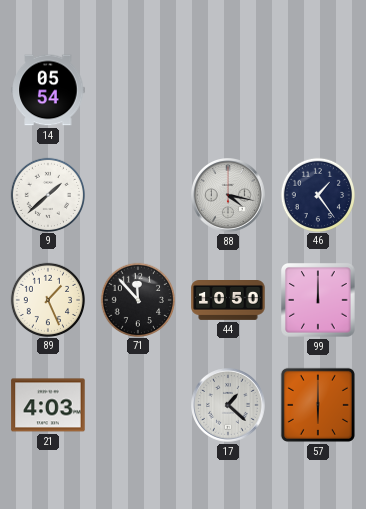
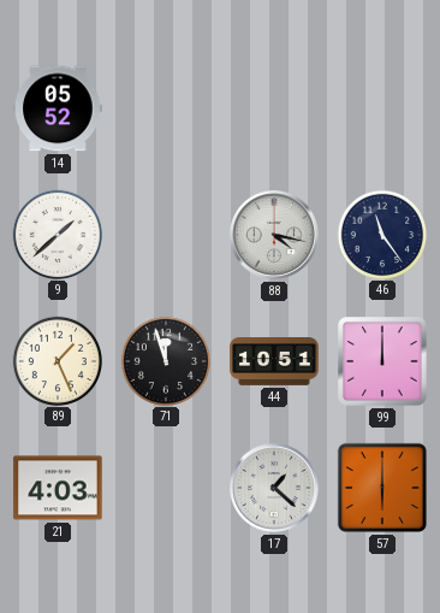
14: 05:54 -> 05:52
46: 1:24 -> 11:24
71: 11:53 -> 11:57
44: 10:50 -> 10:51
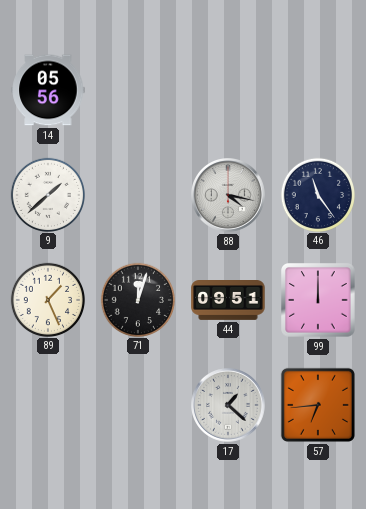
14: 05:52 -> 05:56
71: 11:57 -> 12:03
44: 10:51 -> 09:51
21: 4:03 -> none
57: 6:00 -> 6:44
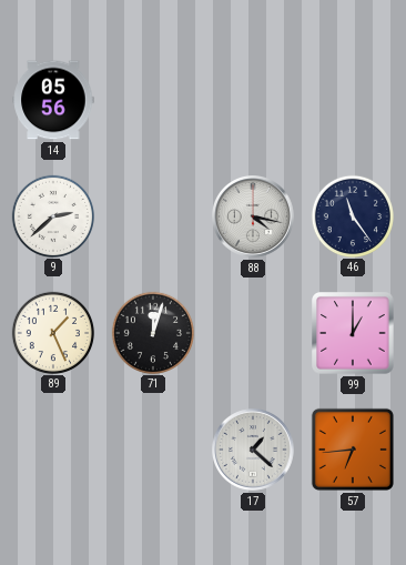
9: 1:38 -> 2:38
44: 09:51 -> none
99: 12:00 -> 1:00
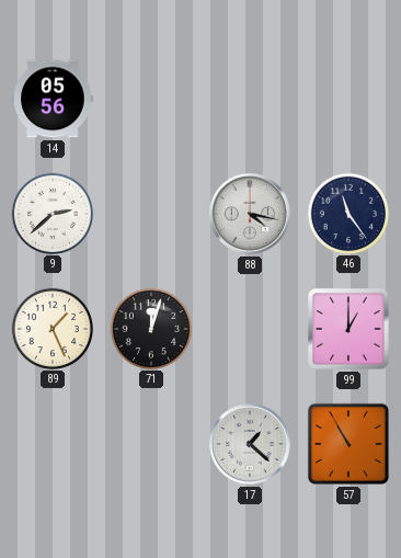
57: 6:44 -> 10:55
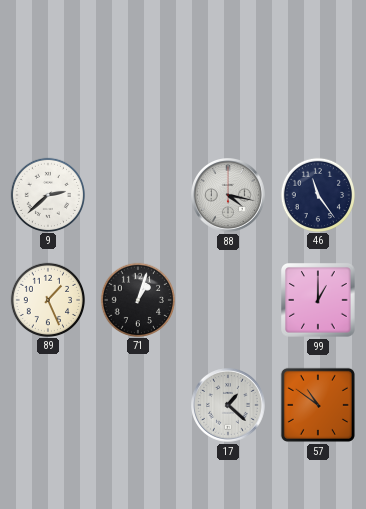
14: 05:56 -> none
71: 12:03 -> 1:03
57: 10:55 -> 10:51
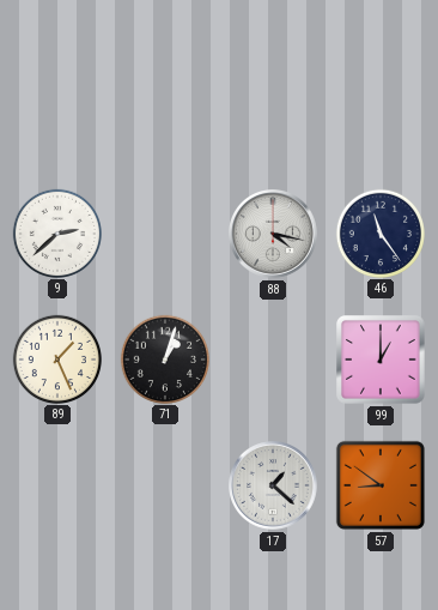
57: 10:51 -> 8:51
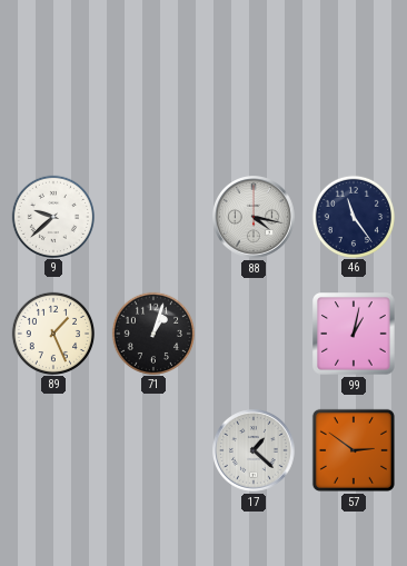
9: 2:38 -> 9:38
99: 1:00 -> 1:02
57: 8:51 -> 2:51
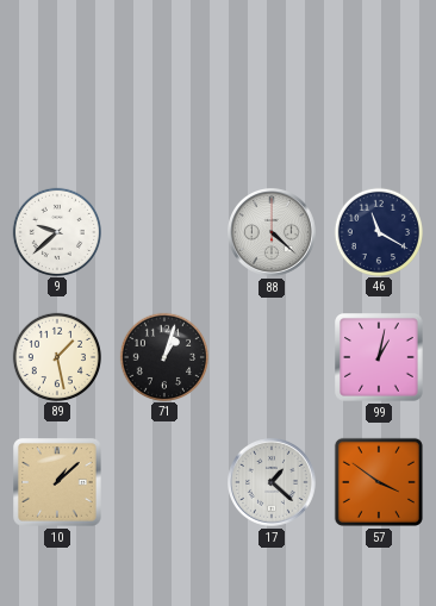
88: 4:17 -> 4:22
46: 11:24 -> 11:20
89: 1:26 -> 1:28
10: none -> 1:08
57: 2:51 -> 3:51
